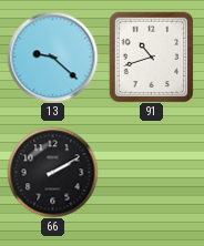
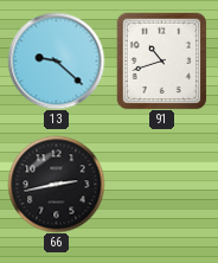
66: 2:10 -> 2:43
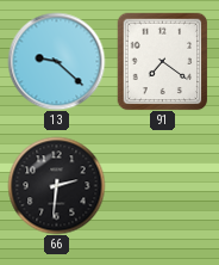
91: 10:42 -> 7:21
66: 2:43 -> 2:31
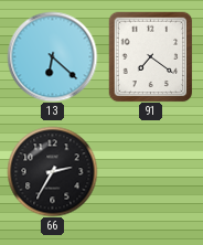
13: 9:22 -> 6:22
66: 2:31 -> 2:35
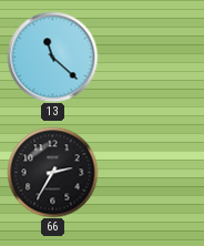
13: 6:22 -> 11:22
91: 7:21 -> none
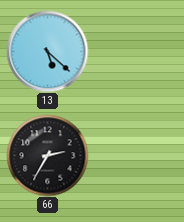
13: 11:22 -> 5:22
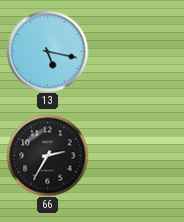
13: 5:22 -> 5:17
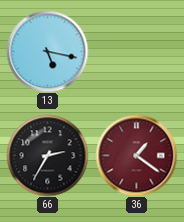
36: none -> 1:21
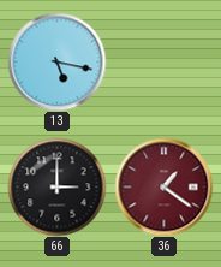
66: 2:35 -> 3:00
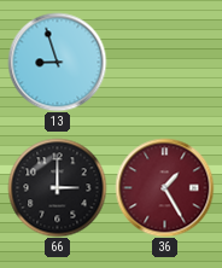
13: 5:17 -> 8:57
36: 1:21 -> 1:25
